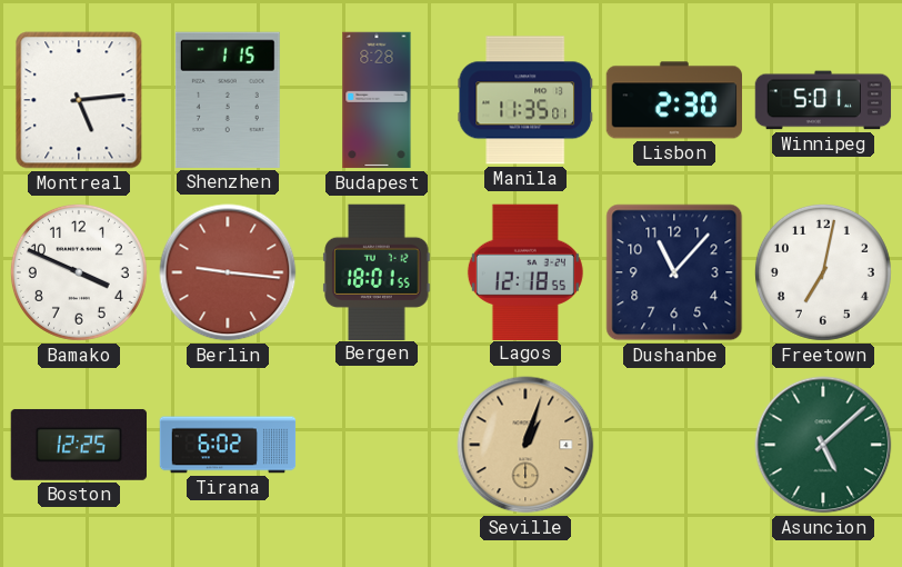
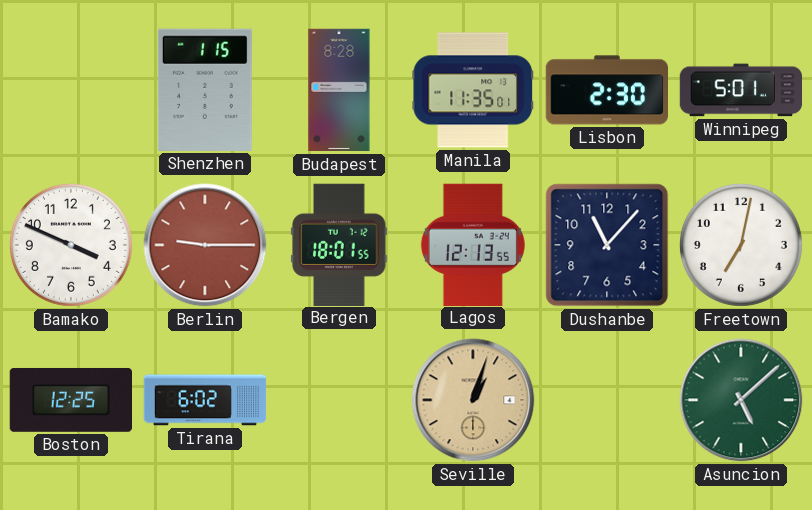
Montreal: 5:14 -> none
Berlin: 9:16 -> 9:15
Lagos: 12:18 -> 12:13
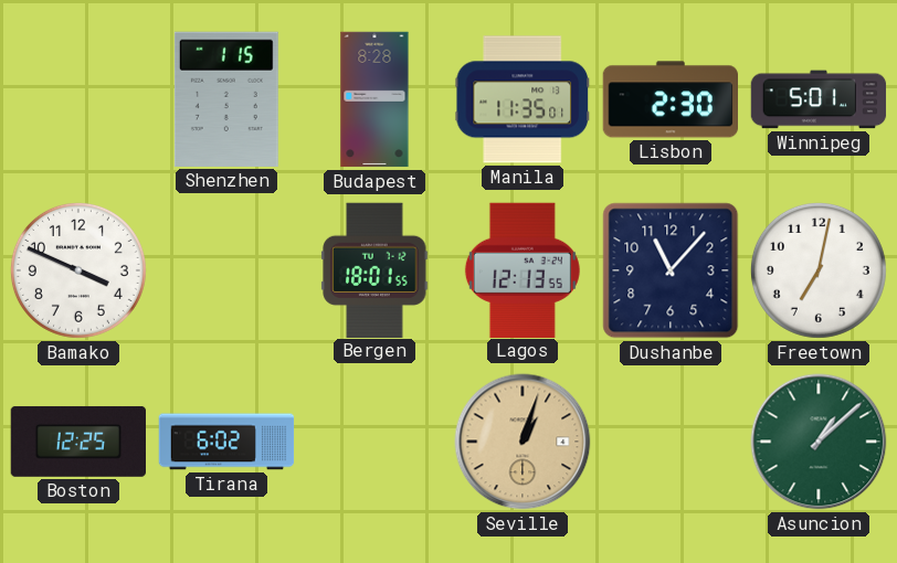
Berlin: 9:15 -> none
Asuncion: 5:08 -> 1:08
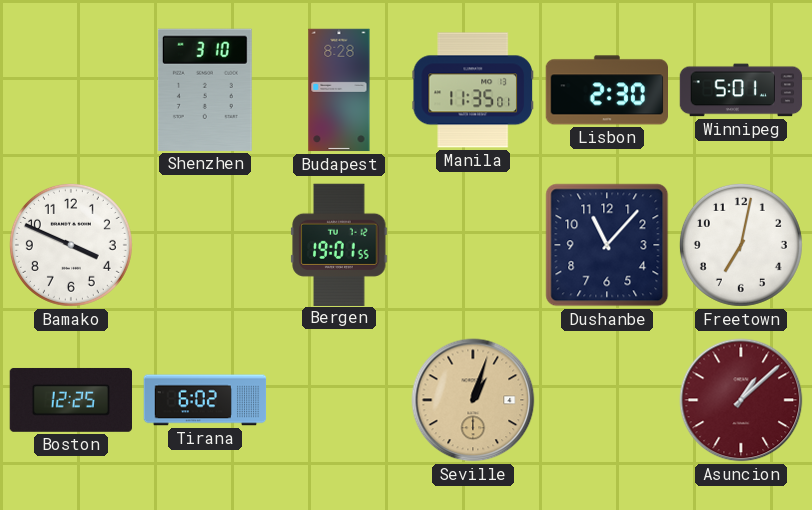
Shenzhen: 1:15 -> 3:10
Bergen: 18:01 -> 19:01
Lagos: 12:13 -> none
Asuncion dial: green -> burgundy
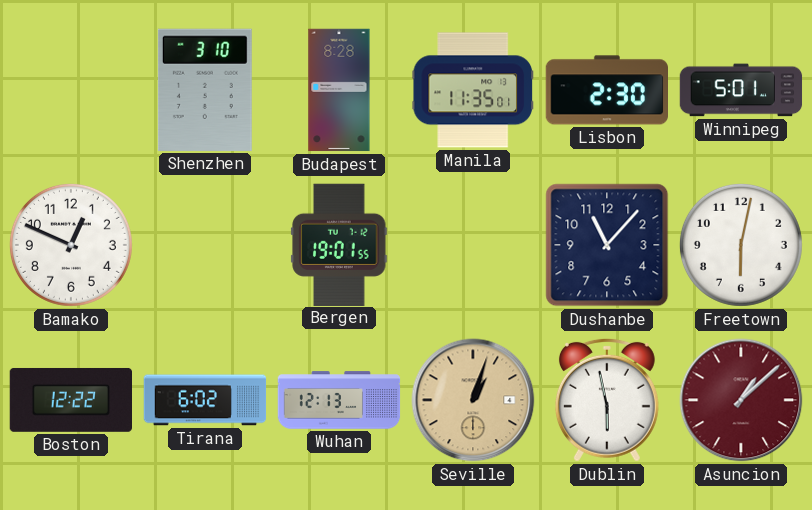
Bamako: 3:49 -> 12:49
Freetown: 7:02 -> 6:02
Boston: 12:25 -> 12:22
Wuhan: none -> 12:13
Dublin: none -> 5:58
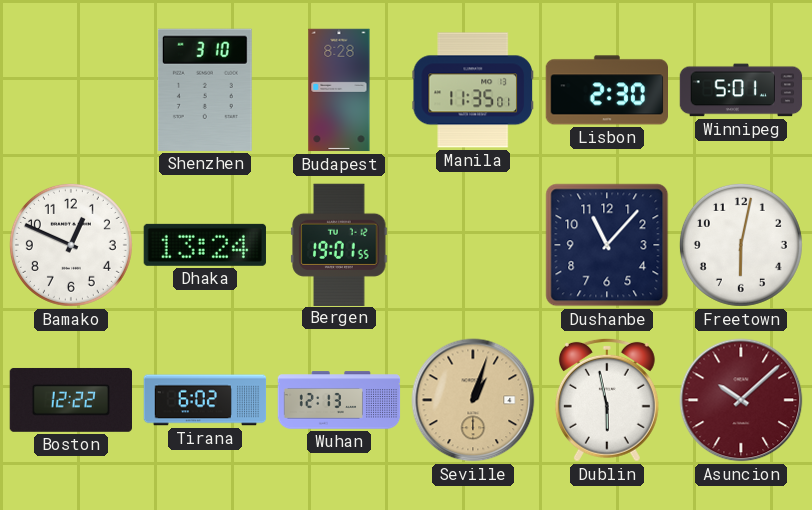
Dhaka: none -> 13:24
Asuncion: 1:08 -> 10:08
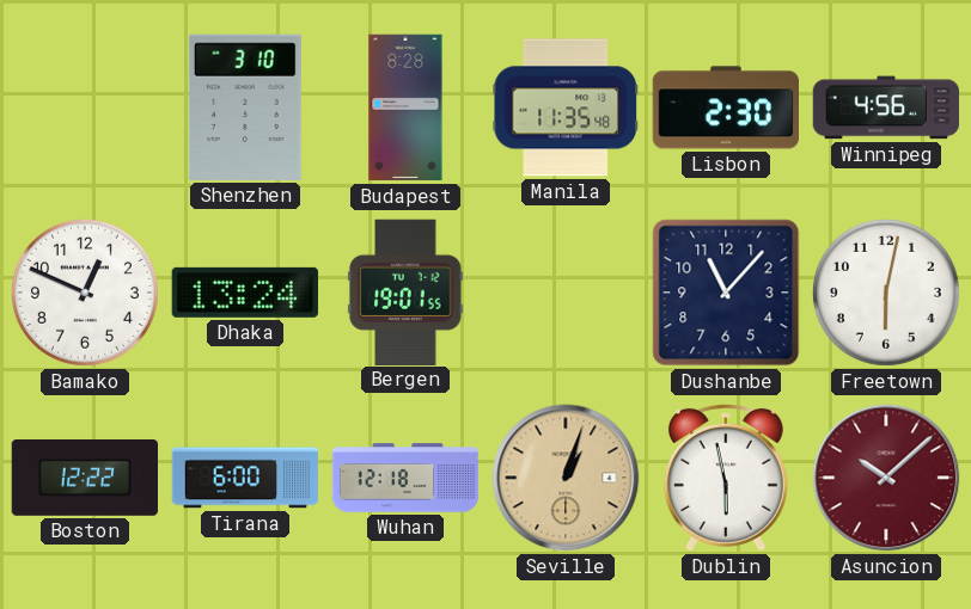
Manila: 11:35:01 -> 11:35:48
Winnipeg: 5:01 -> 4:56
Tirana: 6:02 -> 6:00
Wuhan: 12:13 -> 12:18
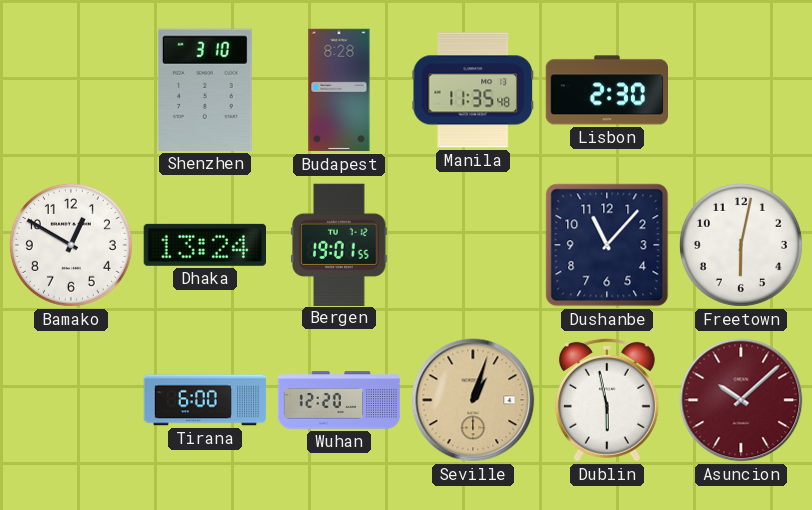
Winnipeg: 4:56 -> none
Bamako: 12:49 -> 12:50
Boston: 12:22 -> none
Wuhan: 12:18 -> 12:20
